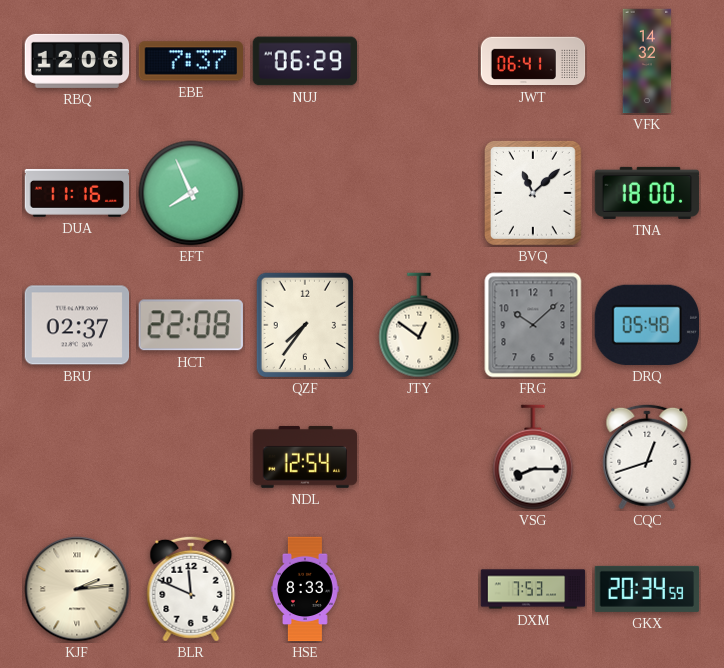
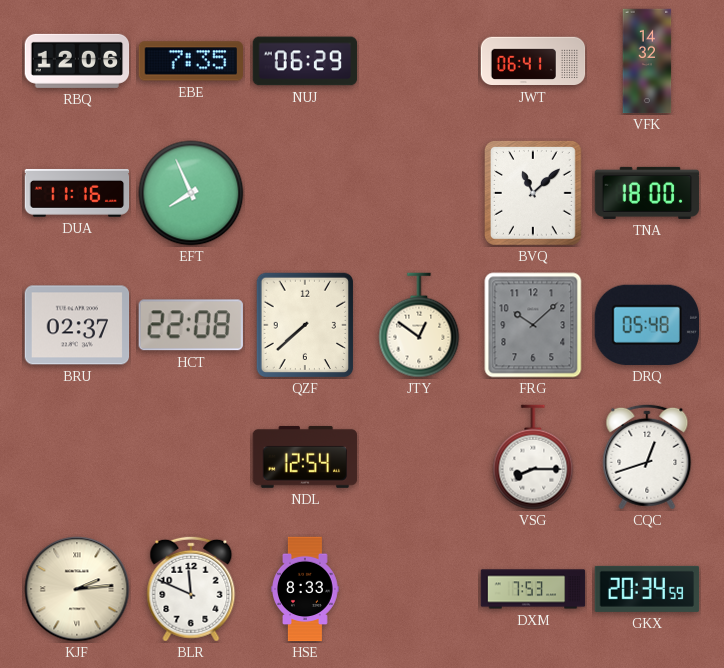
EBE: 7:37 -> 7:35
QZF: 7:36 -> 7:38
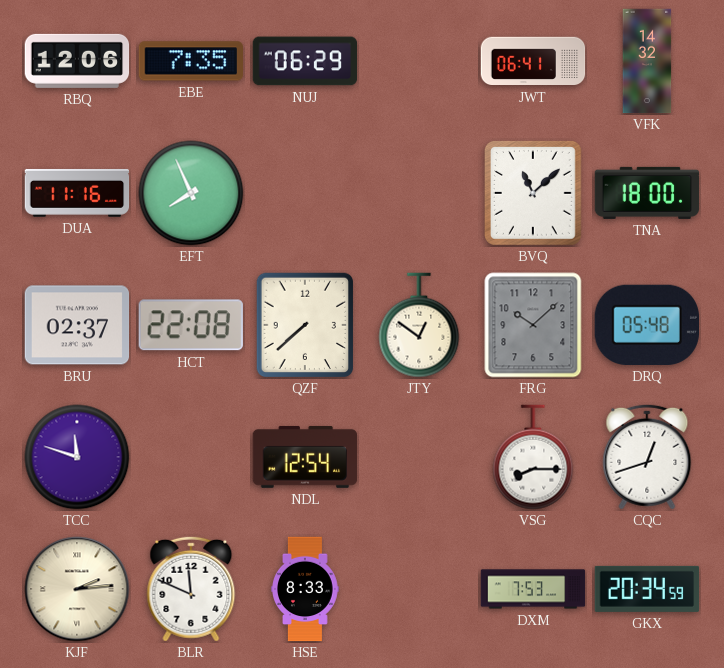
TCC: none -> 11:48
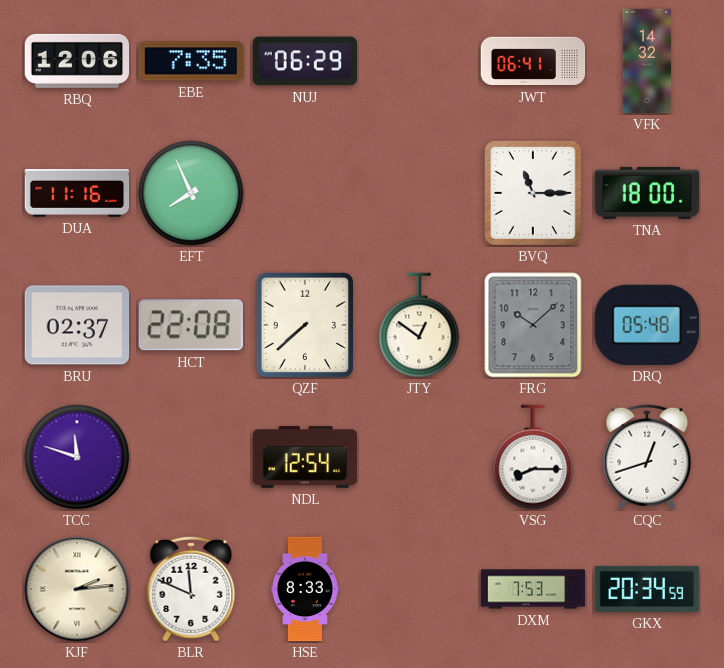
BVQ: 11:08 -> 11:15
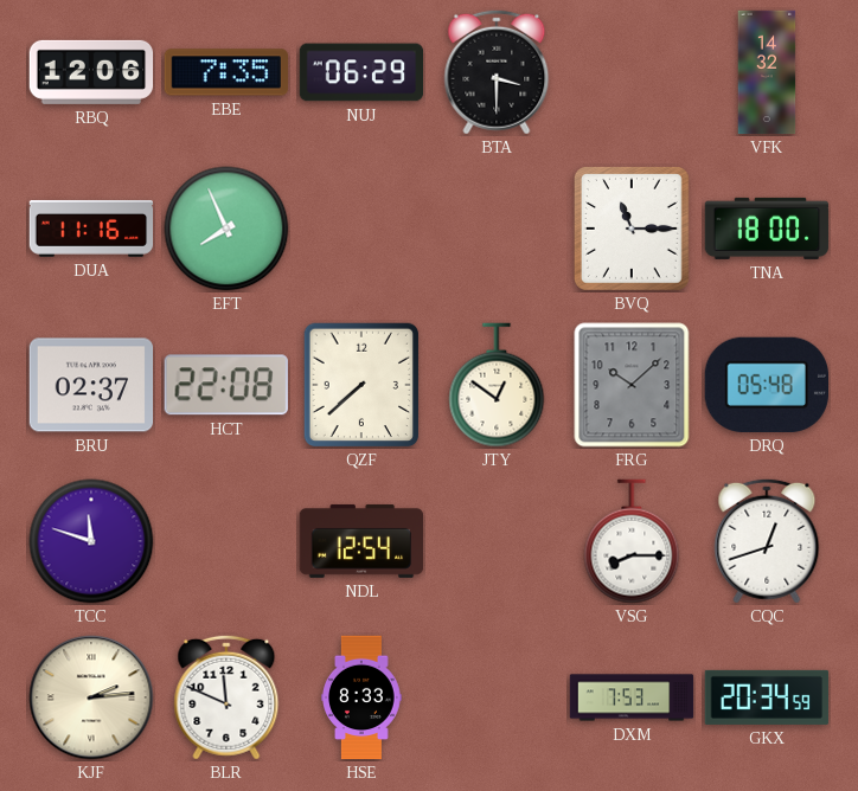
BTA: none -> 3:30
JWT: 06:41 -> none
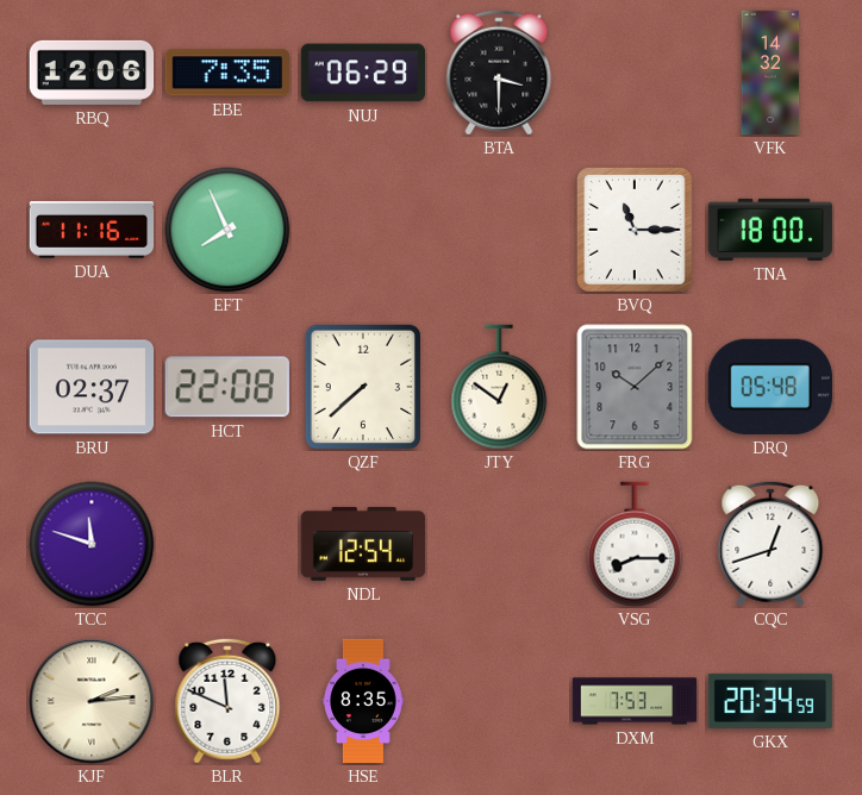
HSE: 8:33 -> 8:35
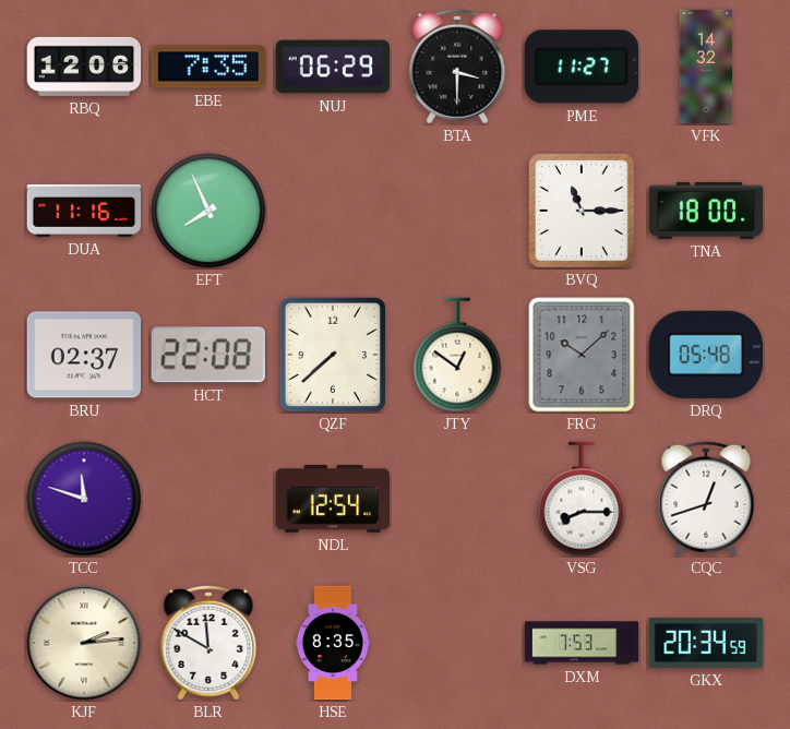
PME: none -> 11:27
BLR: 11:49 -> 11:50
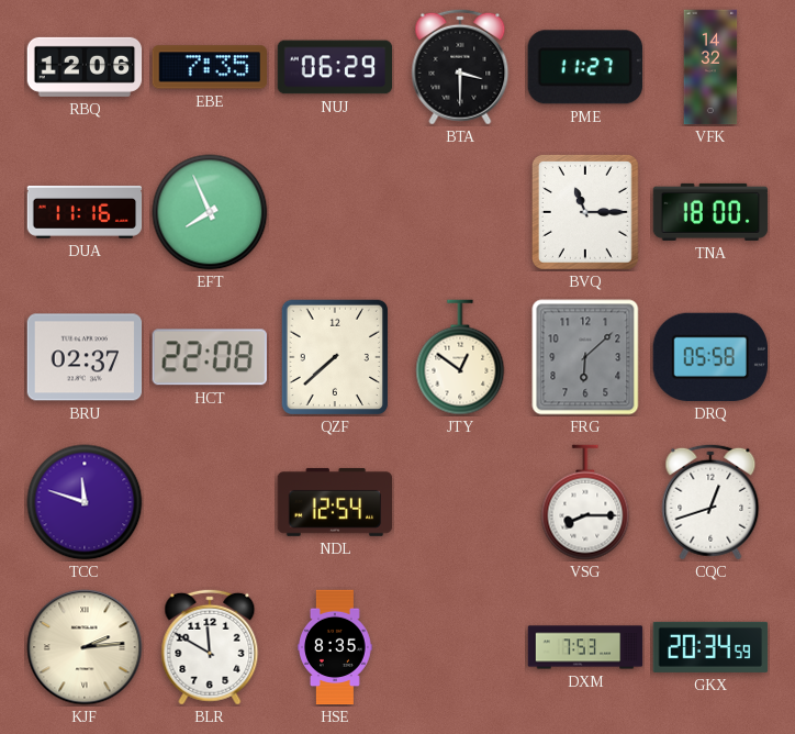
FRG: 10:08 -> 6:08
DRQ: 05:48 -> 05:58
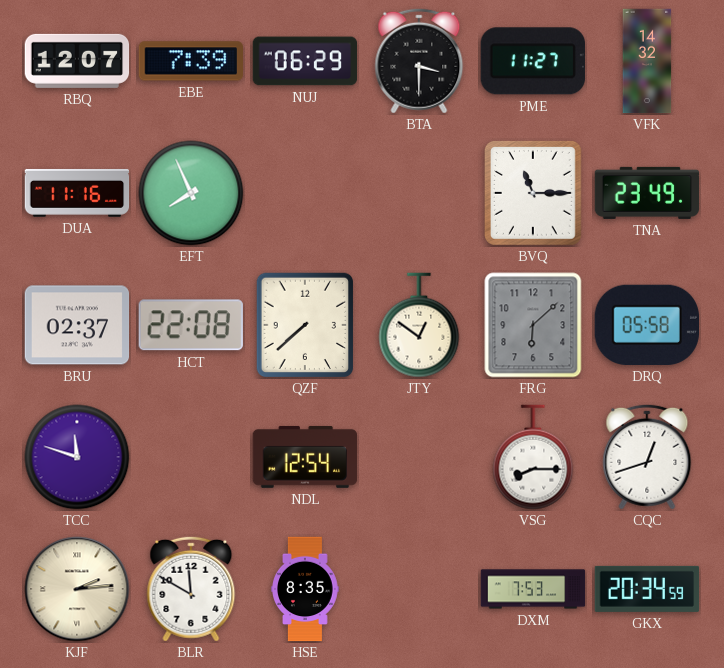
RBQ: 12:06 -> 12:07
EBE: 7:35 -> 7:39
TNA: 18:00 -> 23:49
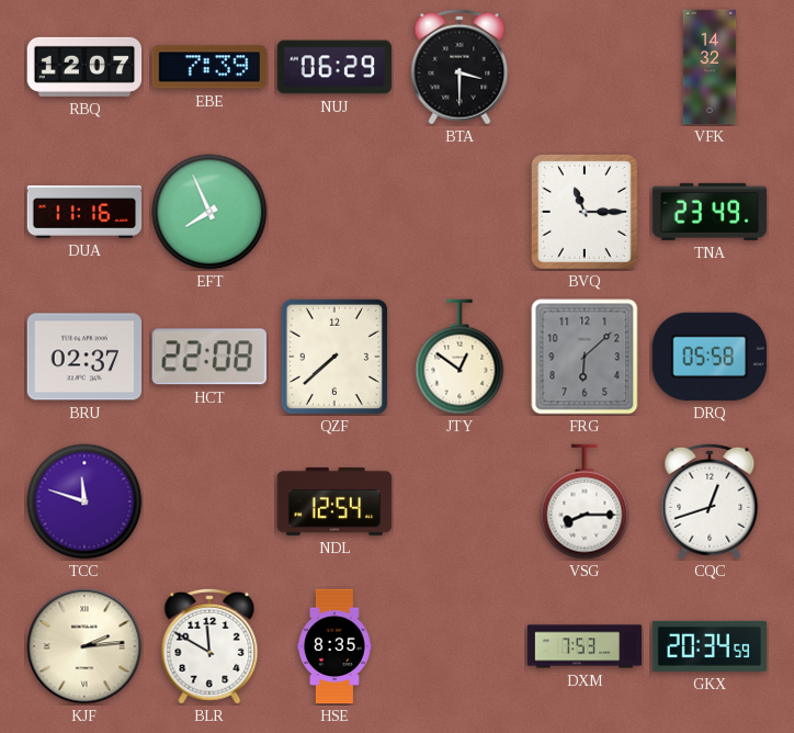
PME: 11:27 -> none
